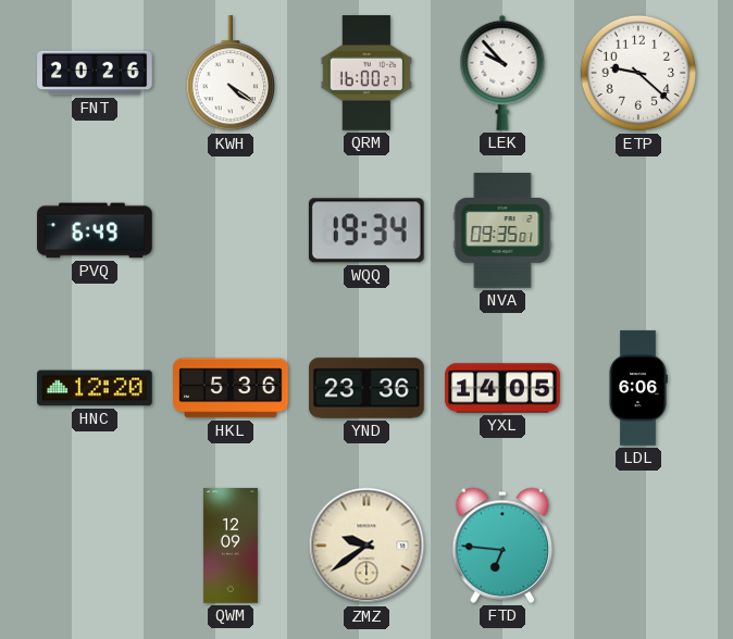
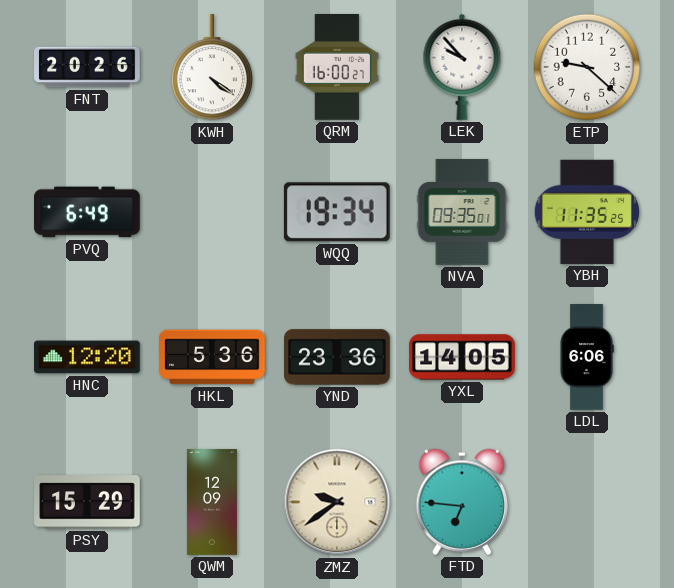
YBH: none -> 11:35
PSY: none -> 15:29
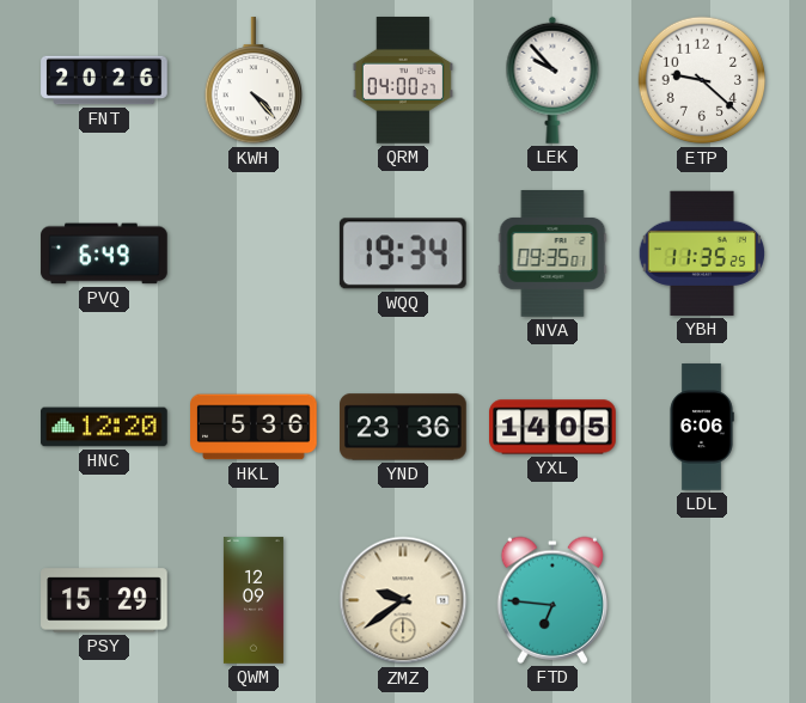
KWH: 4:21 -> 4:23
QRM: 16:00 -> 04:00
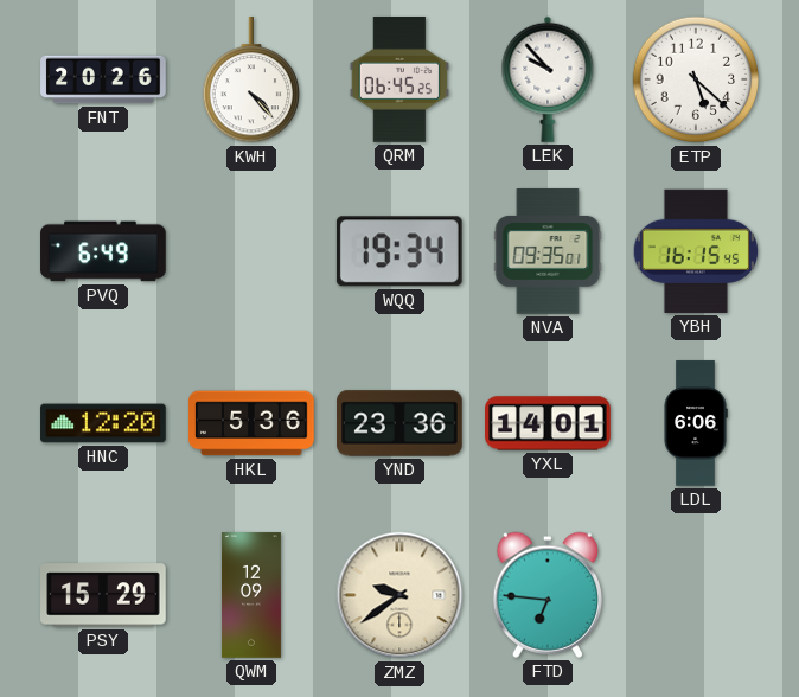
QRM: 04:00 -> 06:45
ETP: 9:22 -> 5:22
YBH: 11:35 -> 16:15
YXL: 14:05 -> 14:01
